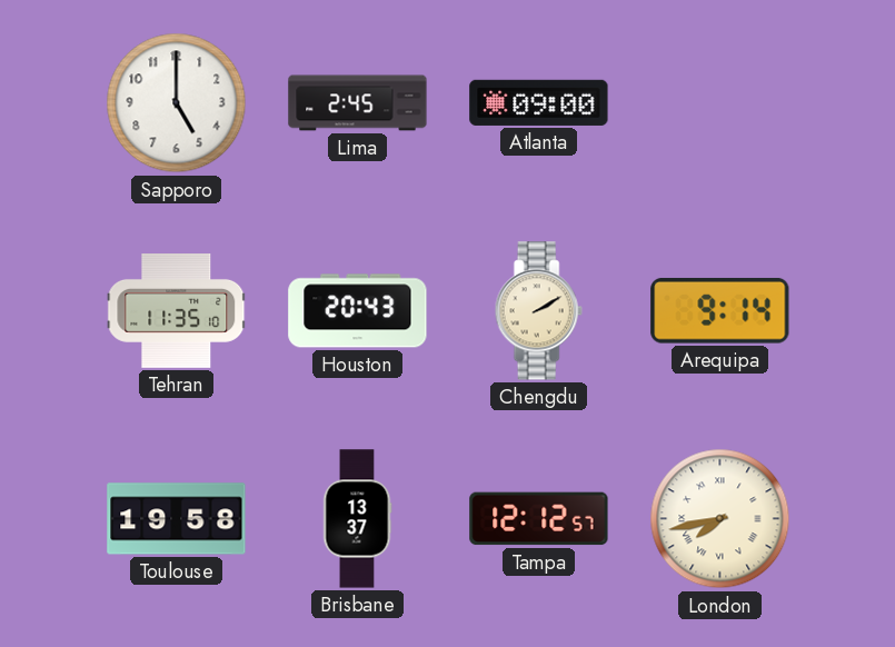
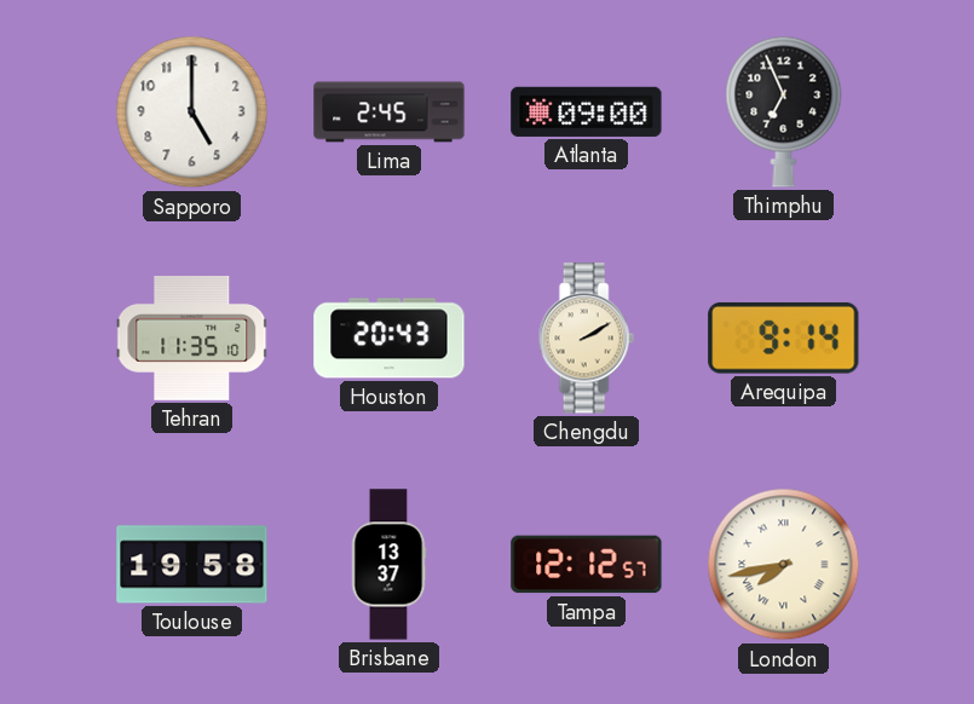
Thimphu: none -> 6:56
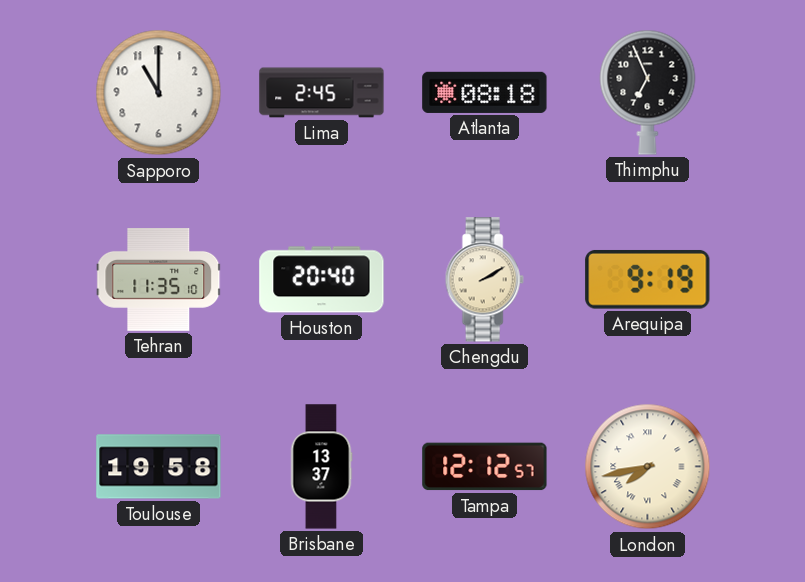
Sapporo: 5:00 -> 11:00
Atlanta: 09:00 -> 08:18
Houston: 20:43 -> 20:40
Arequipa: 9:14 -> 9:19
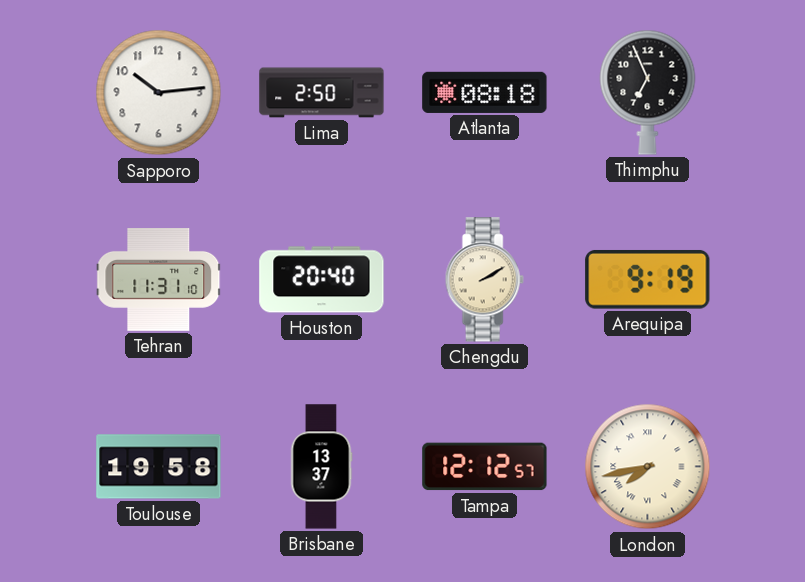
Sapporo: 11:00 -> 10:14
Lima: 2:45 -> 2:50
Tehran: 11:35 -> 11:31
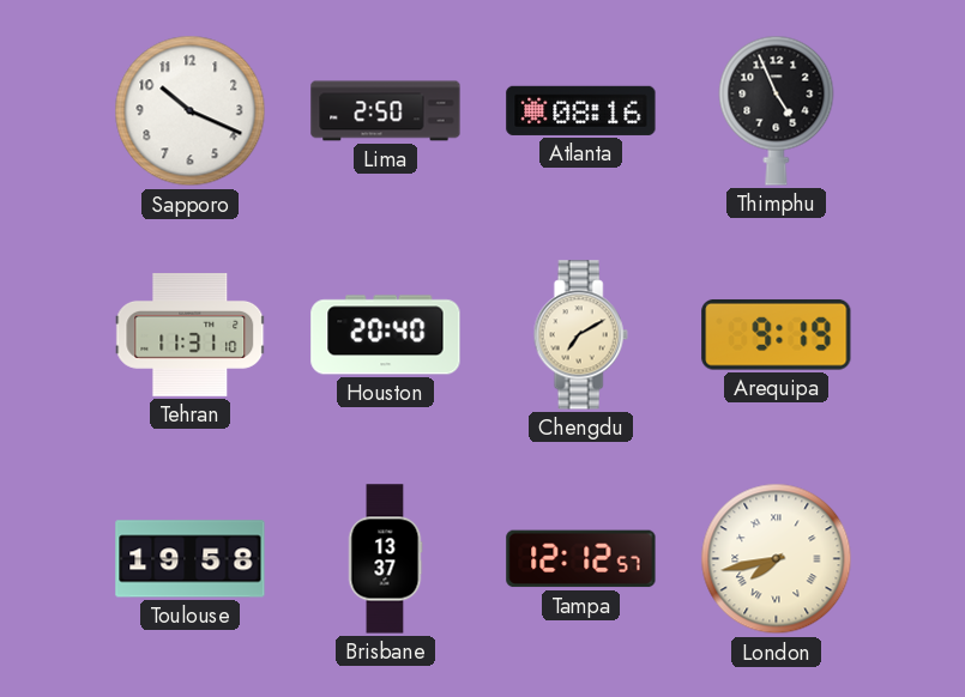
Sapporo: 10:14 -> 10:19
Atlanta: 08:18 -> 08:16
Thimphu: 6:56 -> 4:56
Chengdu: 2:10 -> 7:10
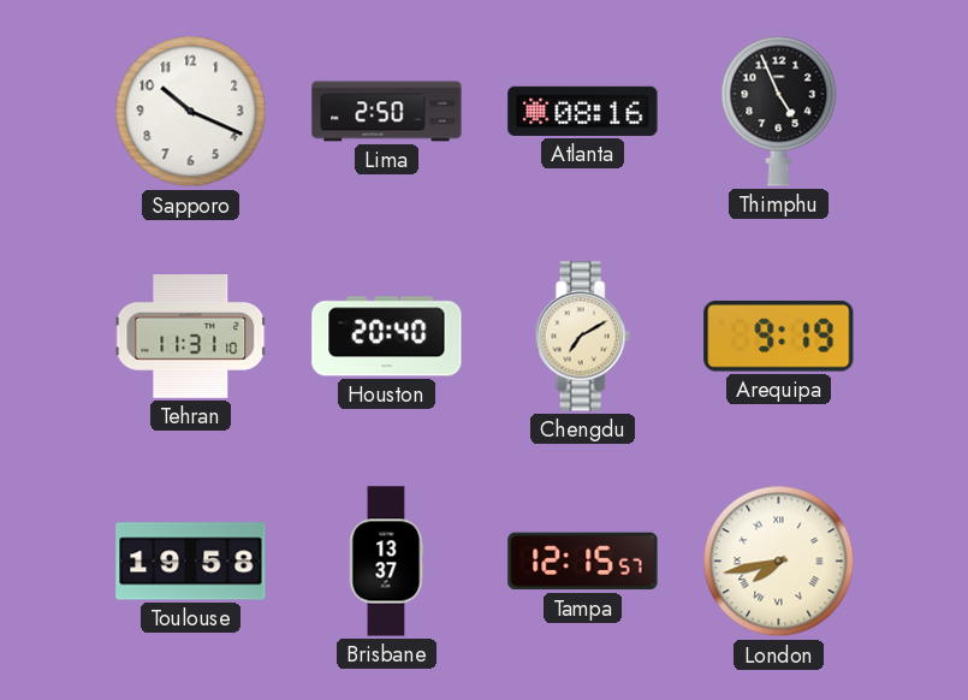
Tampa: 12:12 -> 12:15
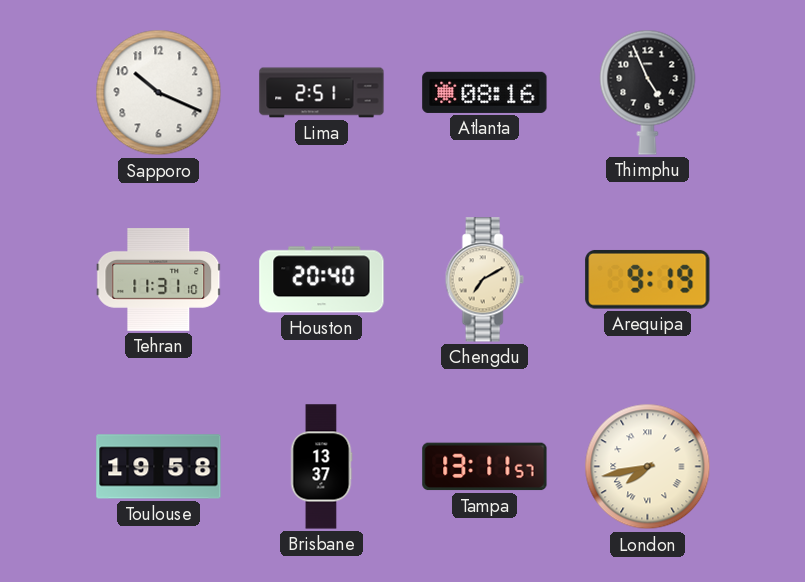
Lima: 2:50 -> 2:51
Tampa: 12:15 -> 13:11
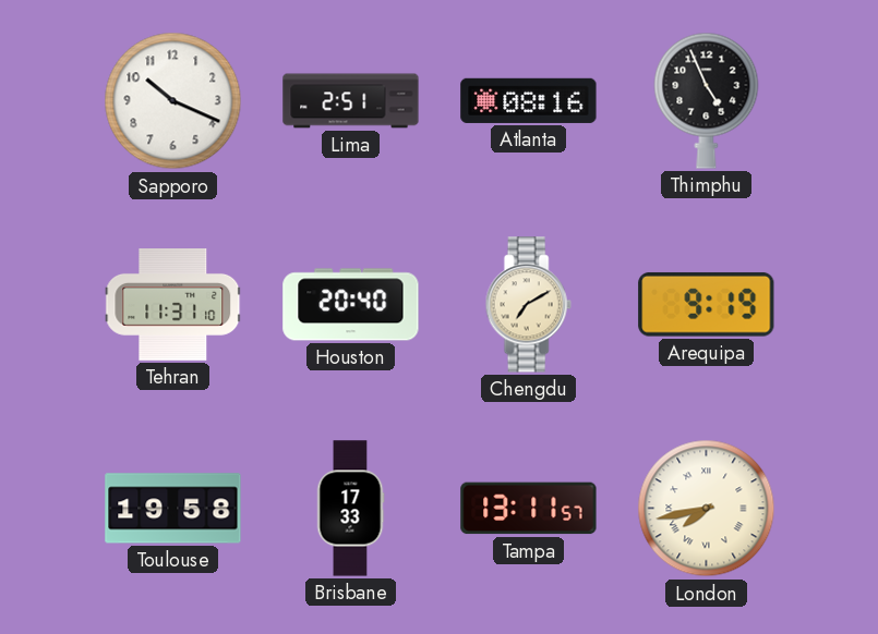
Brisbane: 13:37 -> 17:33
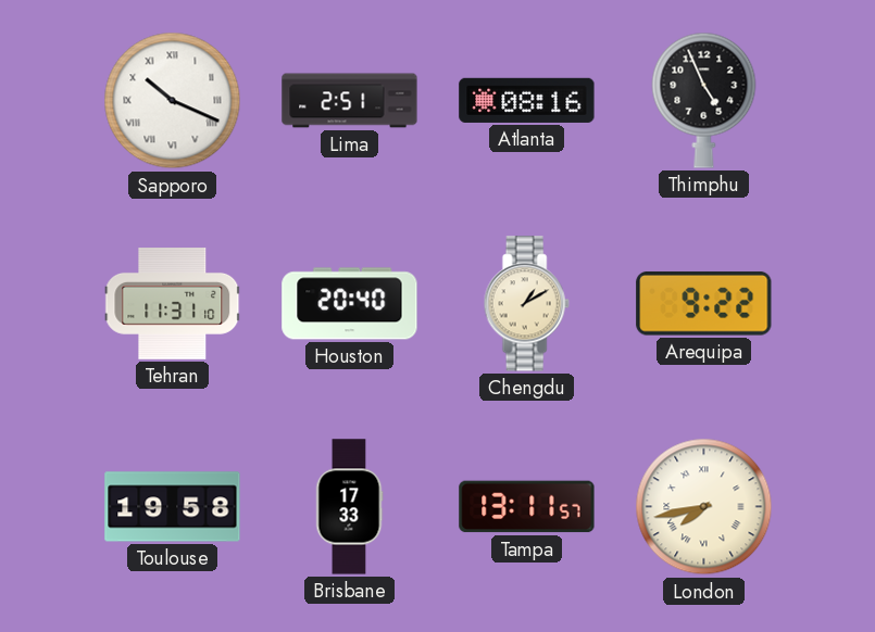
Sapporo numerals: Arabic -> Roman
Chengdu: 7:10 -> 1:10
Arequipa: 9:19 -> 9:22
